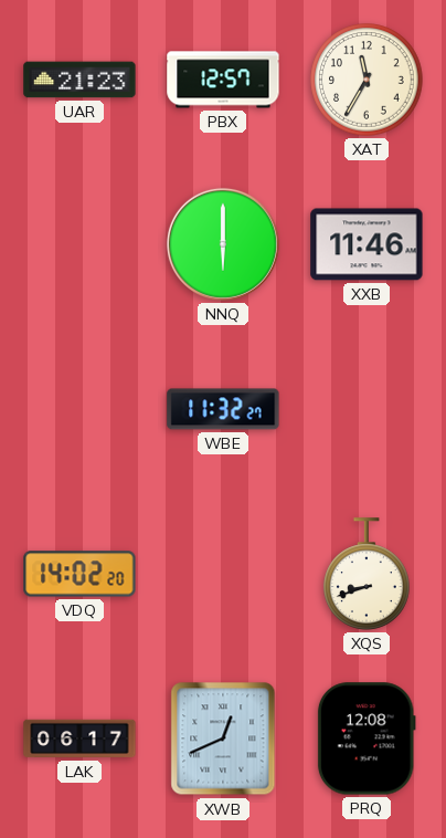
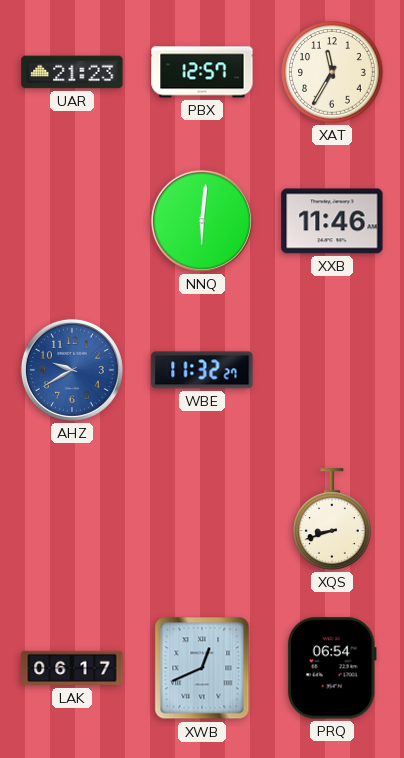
NNQ: 6:00 -> 6:01
AHZ: none -> 9:40
VDQ: 14:02 -> none
PRQ: 12:08 -> 06:54
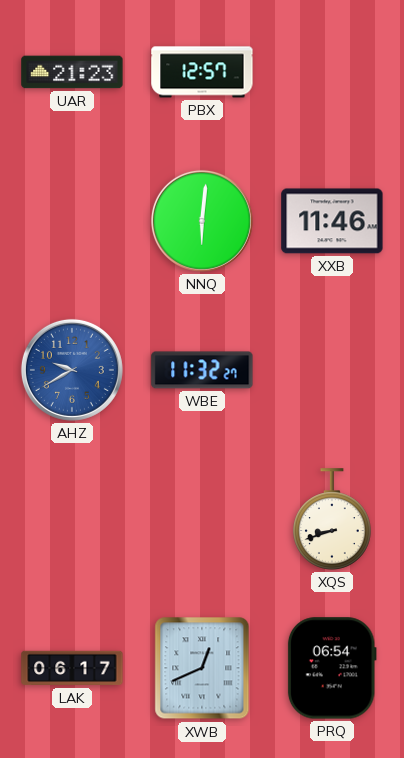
XAT: 11:35 -> none
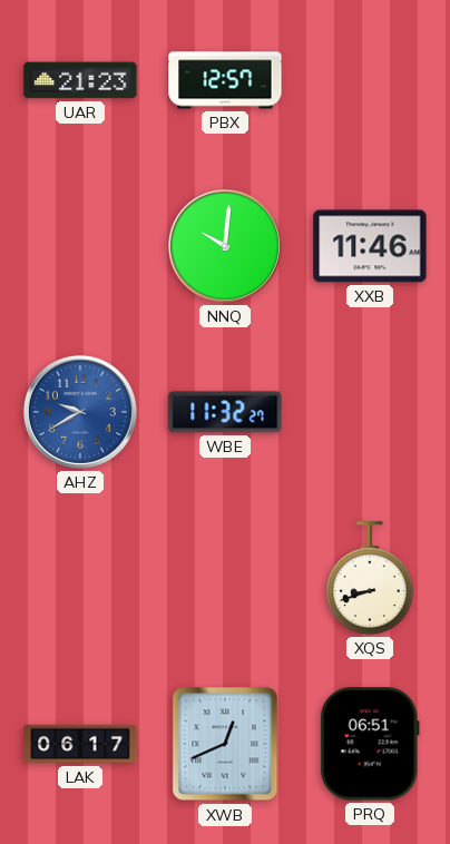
NNQ: 6:01 -> 10:01
PRQ: 06:54 -> 06:51
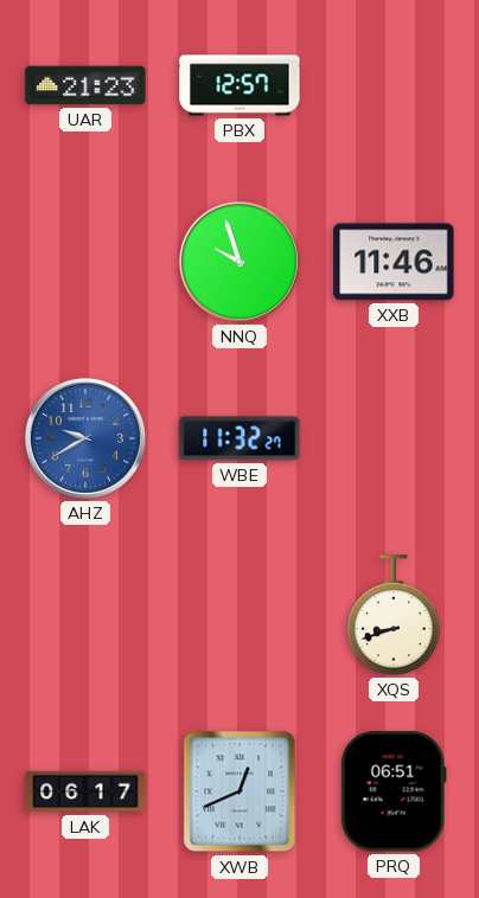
NNQ: 10:01 -> 9:57
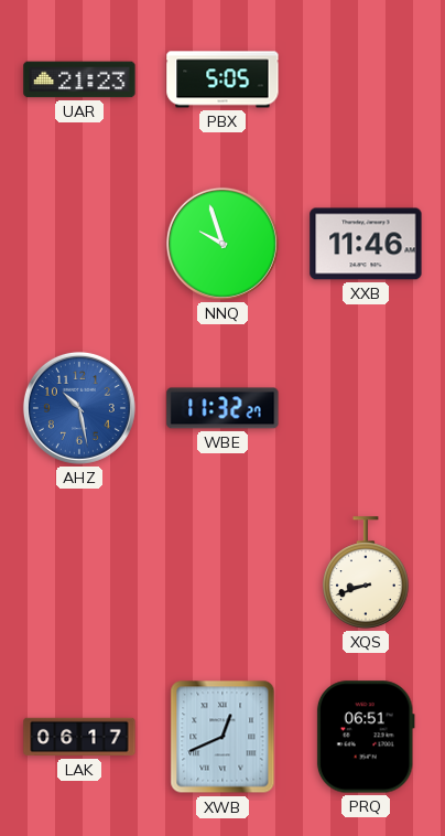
PBX: 12:57 -> 5:05
AHZ: 9:40 -> 10:28
